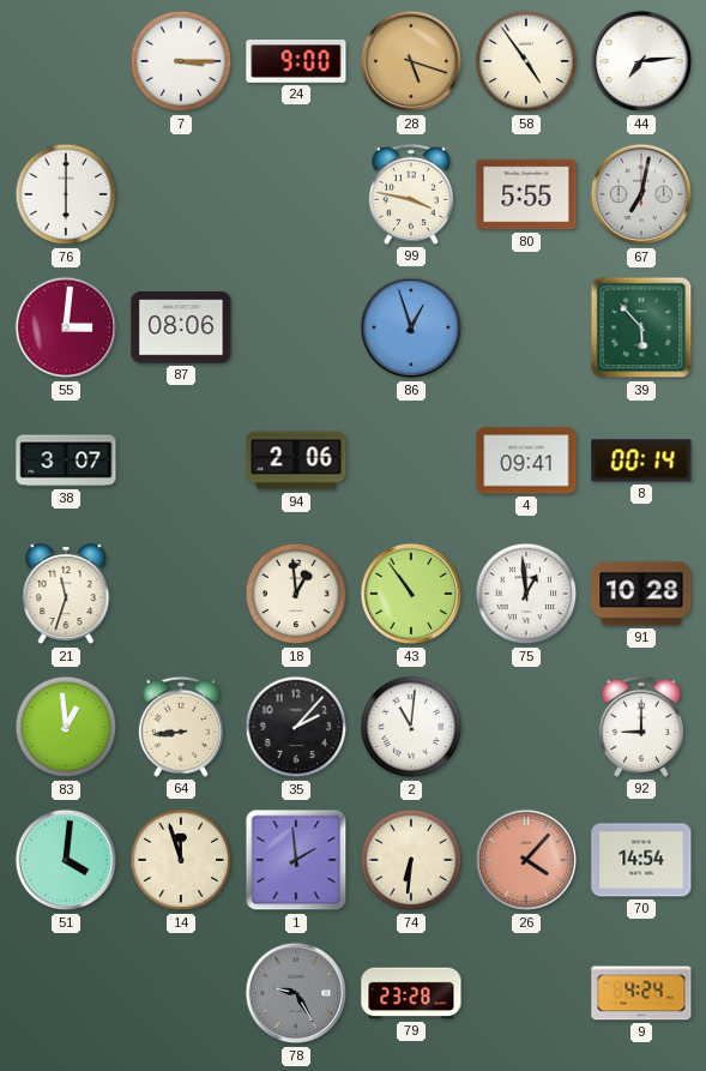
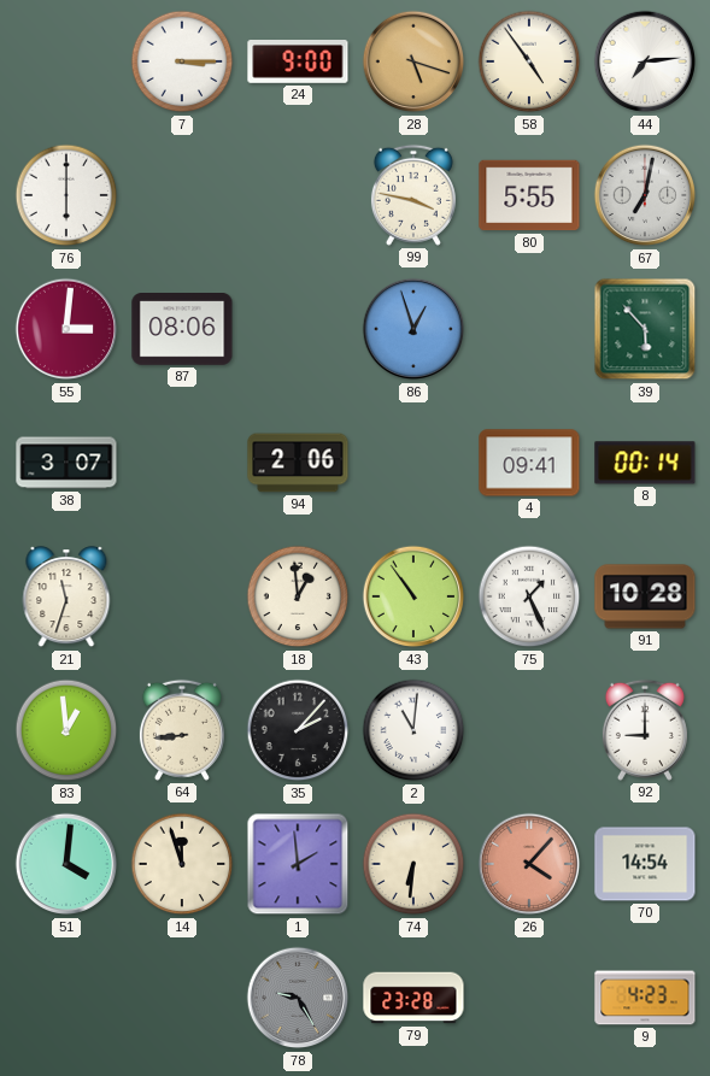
75: 12:59 -> 1:26
9: 4:24 -> 4:23
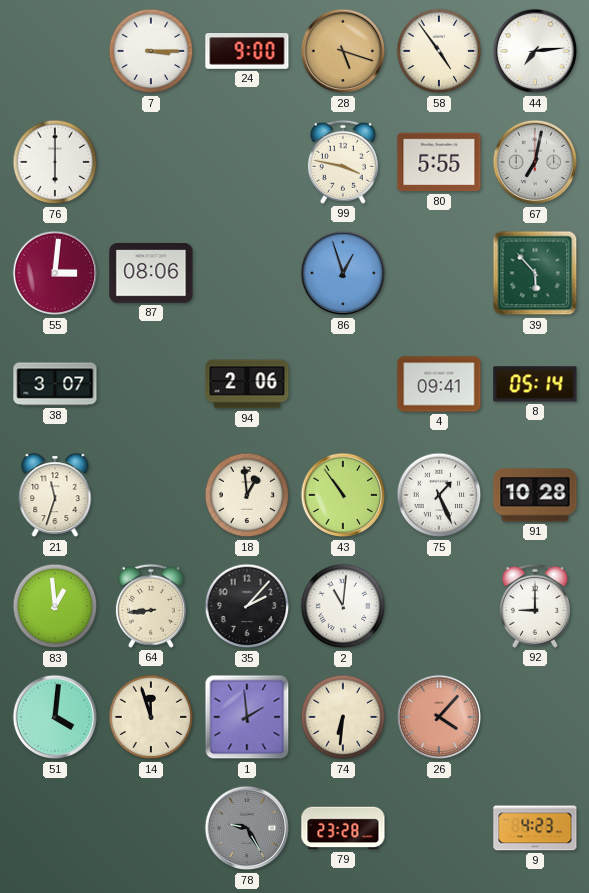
8: 00:14 -> 05:14
70: 14:54 -> none
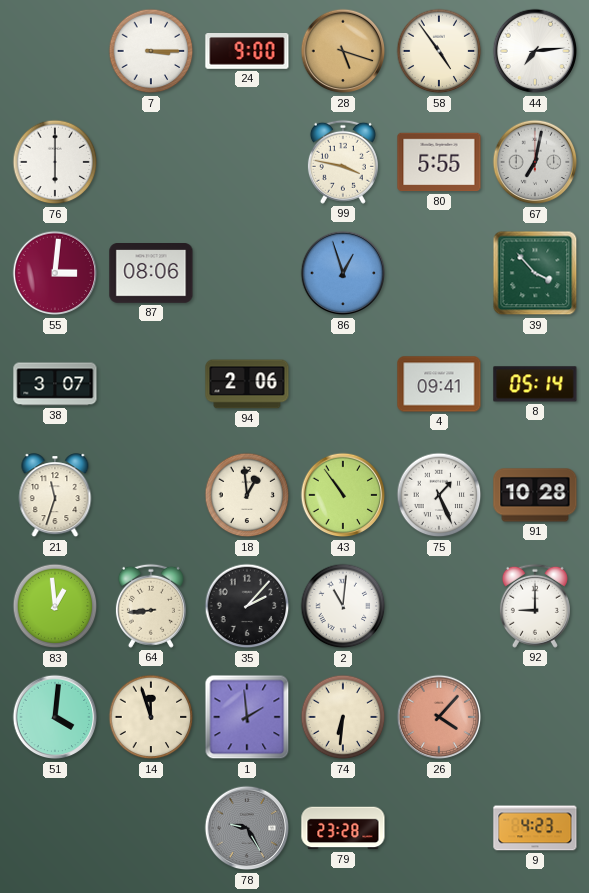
39: 5:53 -> 3:53
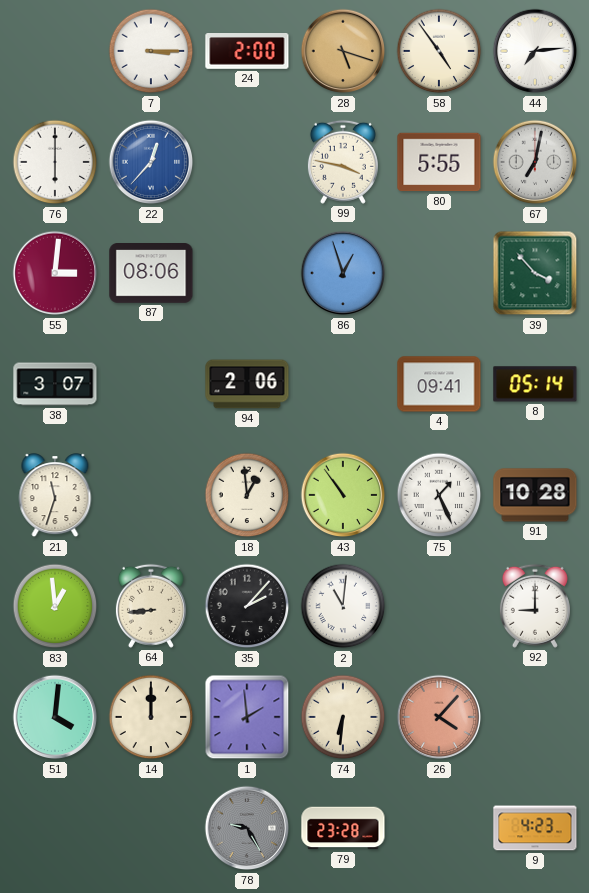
24: 9:00 -> 2:00
22: none -> 12:37
14: 11:57 -> 12:00
